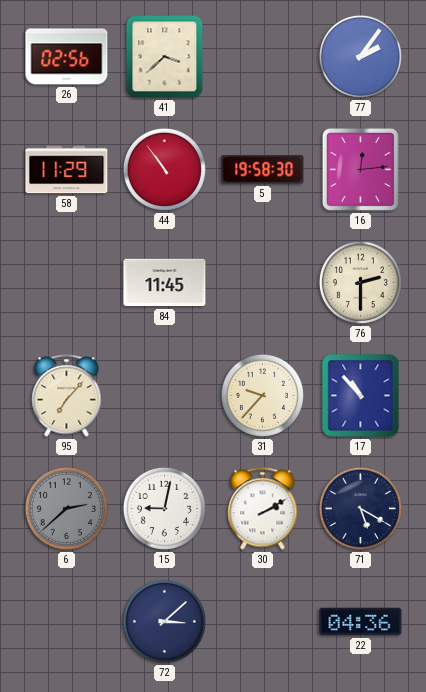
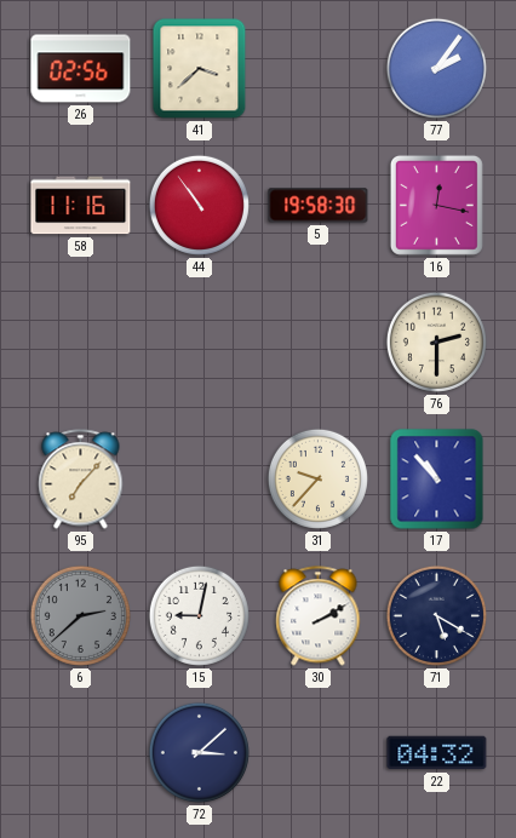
58: 11:29 -> 11:16
16: 12:14 -> 12:17
84: 11:45 -> none
22: 04:36 -> 04:32
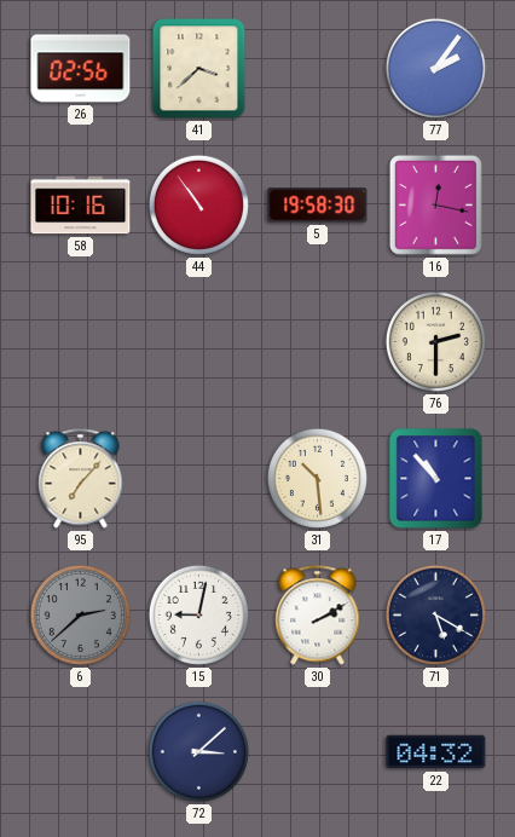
58: 11:16 -> 10:16
31: 9:37 -> 10:29
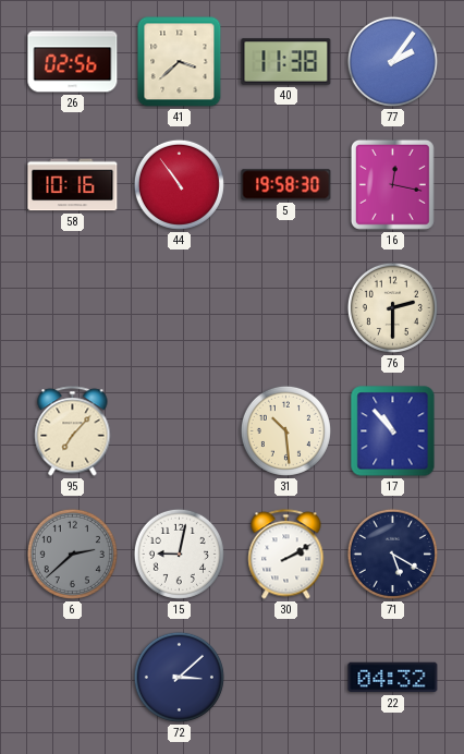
40: none -> 11:38
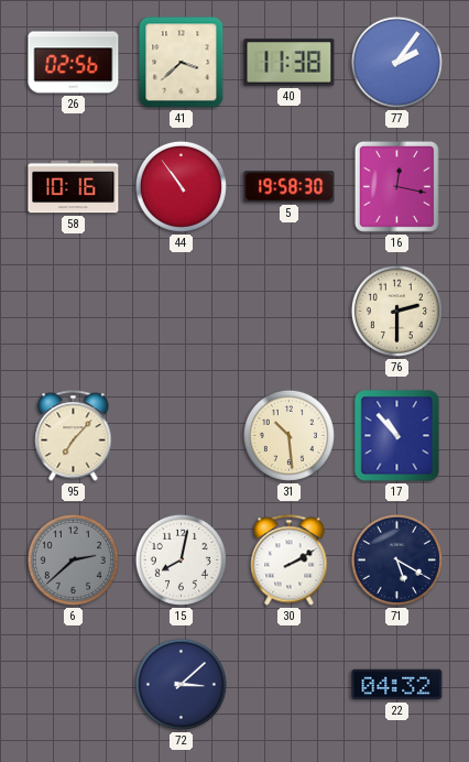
15: 9:02 -> 8:02
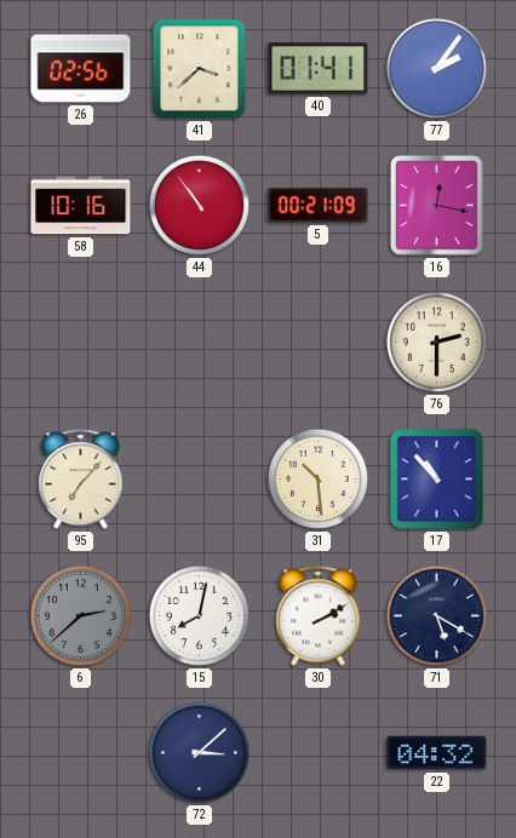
40: 11:38 -> 01:41
5: 19:58 -> 00:21
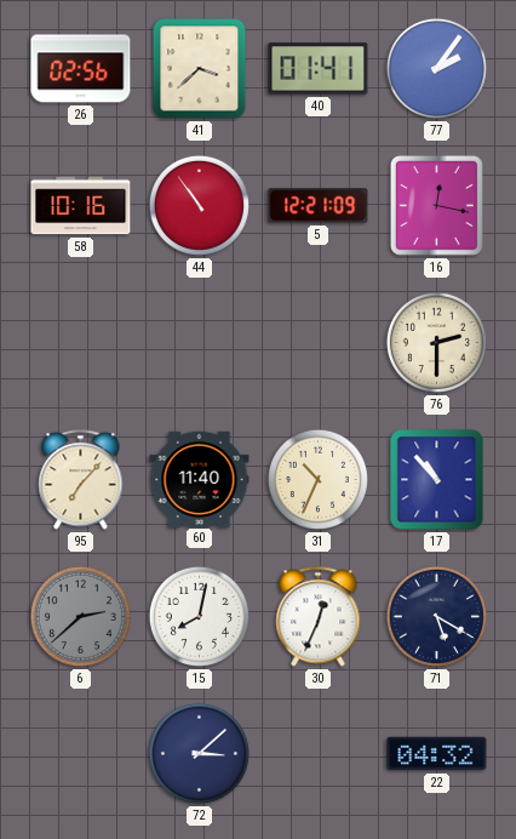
5: 00:21 -> 12:21
60: none -> 11:40
31: 10:29 -> 10:34
30: 2:10 -> 12:34
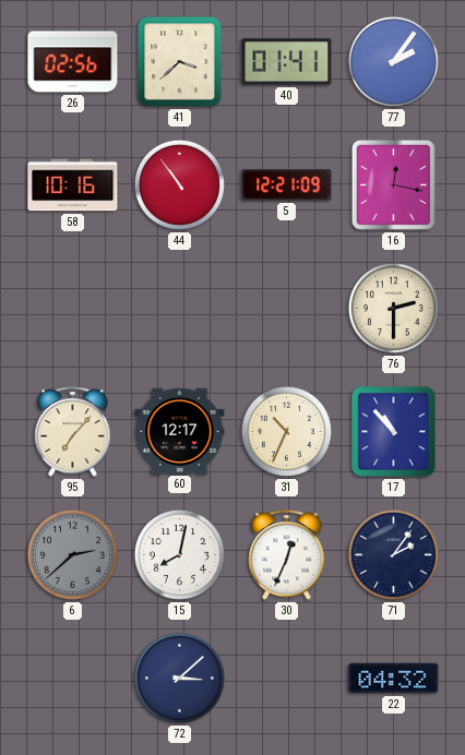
60: 11:40 -> 12:17
71: 5:20 -> 2:06
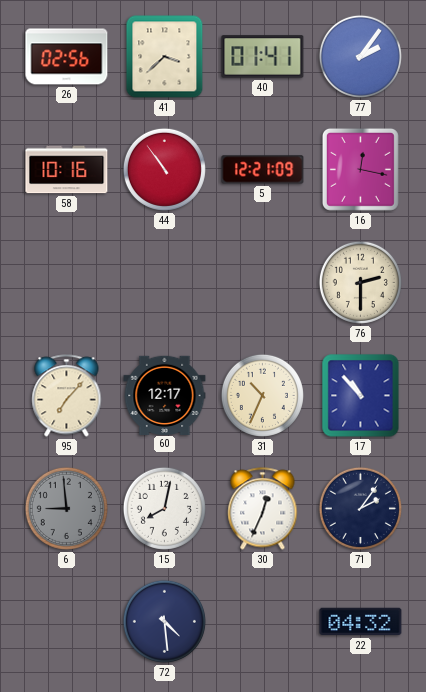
6: 2:38 -> 8:59
72: 3:08 -> 4:29
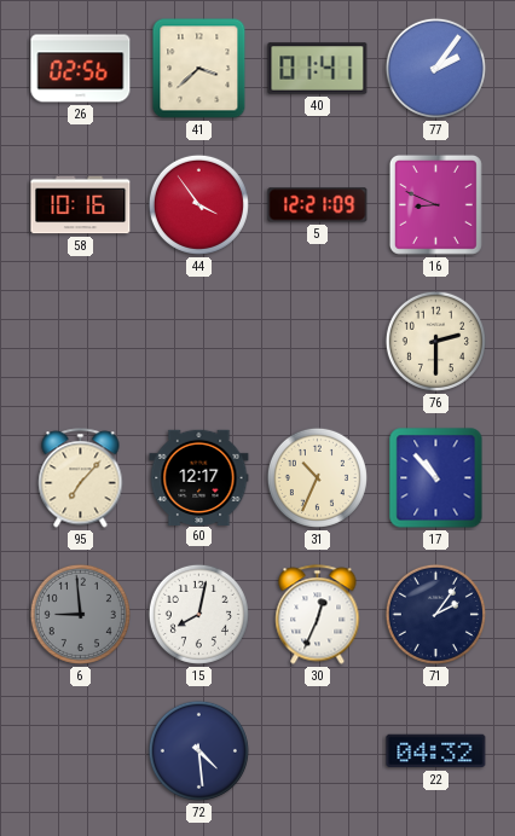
44: 10:54 -> 3:54
16: 12:17 -> 8:49
